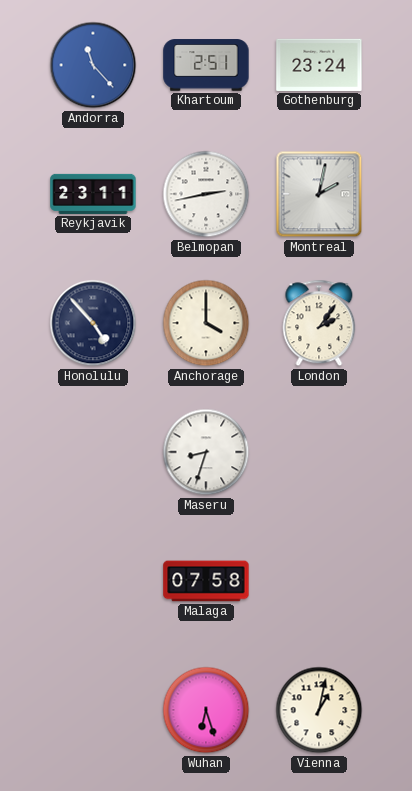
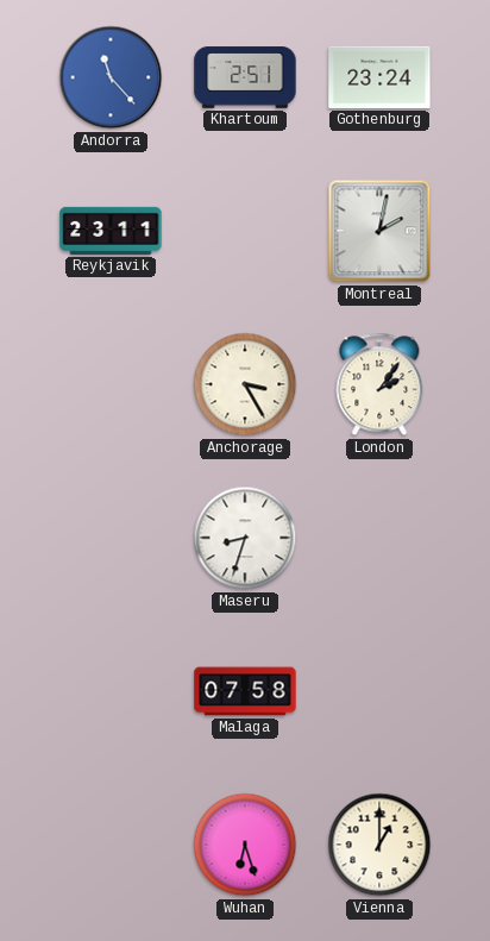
Belmopan: 2:43 -> none
Honolulu: 4:53 -> none
Anchorage: 4:00 -> 3:25
Vienna: 1:02 -> 1:00
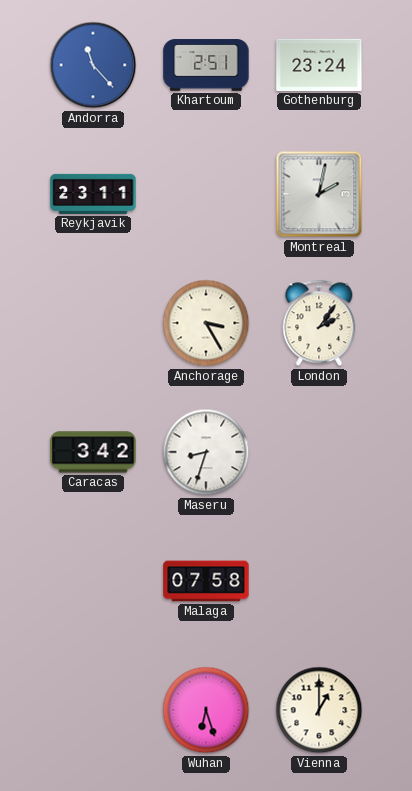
Caracas: none -> 3:42
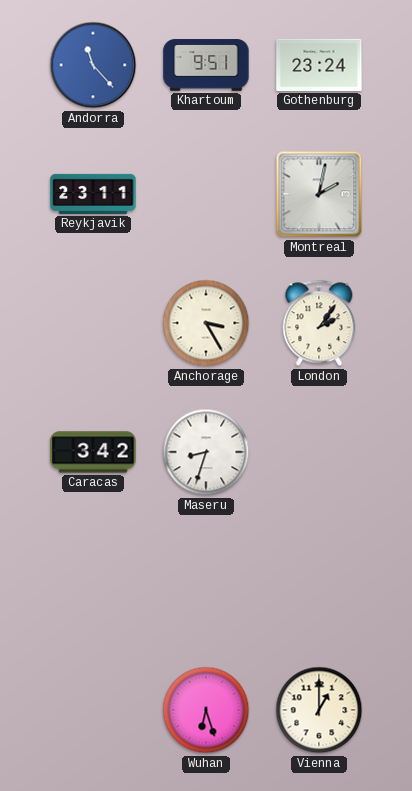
Khartoum: 2:51 -> 9:51
Malaga: 07:58 -> none
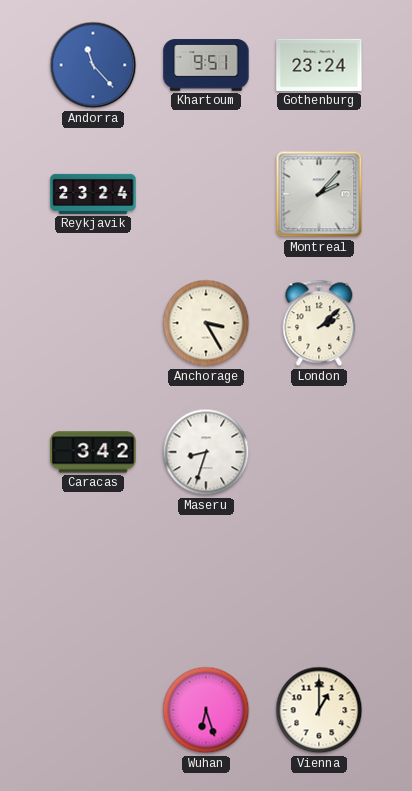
Reykjavik: 23:11 -> 23:24
Montreal: 2:02 -> 2:07
London: 2:06 -> 2:08
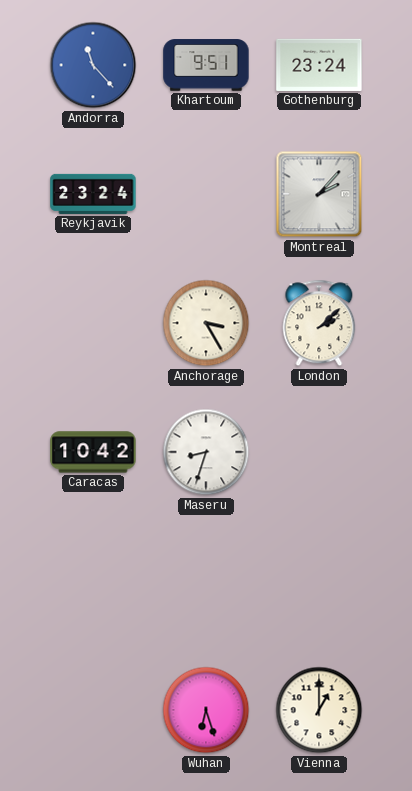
Caracas: 3:42 -> 10:42
